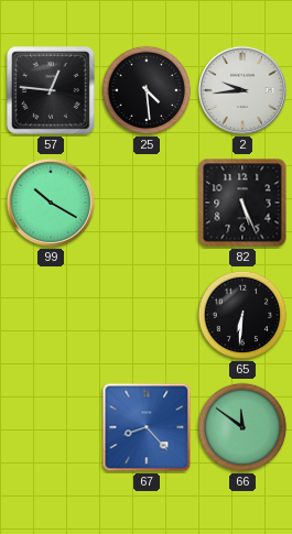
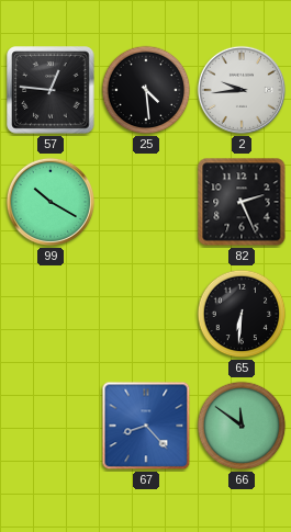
82: 5:26 -> 2:26
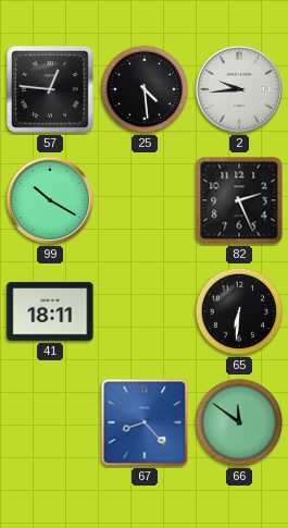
41: none -> 18:11
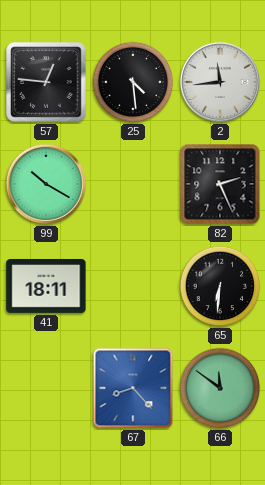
2: 9:44 -> 11:44
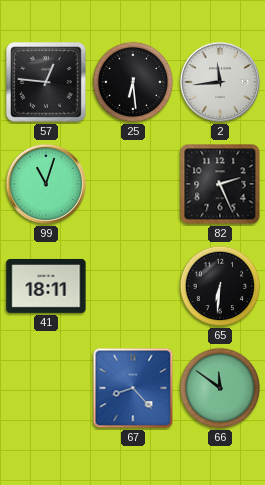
25: 4:29 -> 6:29
99: 10:20 -> 11:03
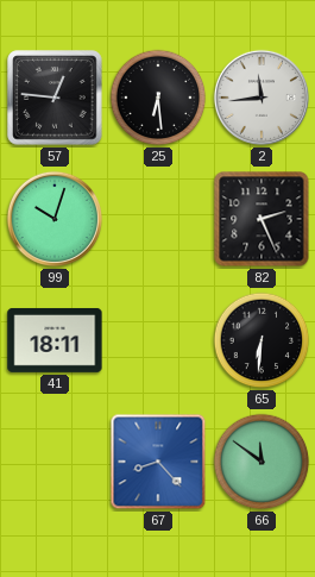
99: 11:03 -> 10:03
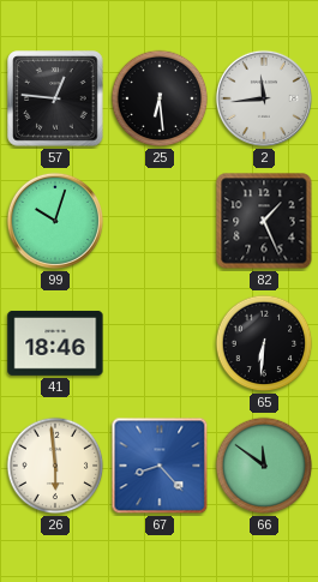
82: 2:26 -> 1:26
41: 18:11 -> 18:46
26: none -> 5:59
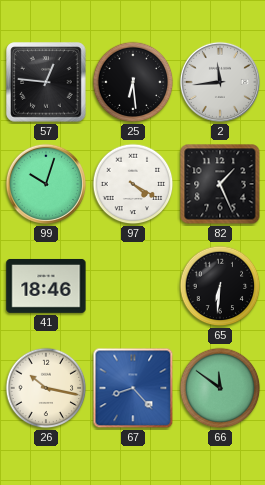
97: none -> 4:20
26: 5:59 -> 10:17
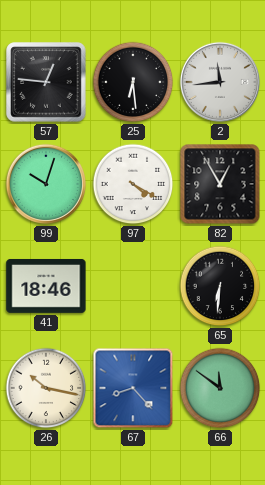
82: 1:26 -> 12:55
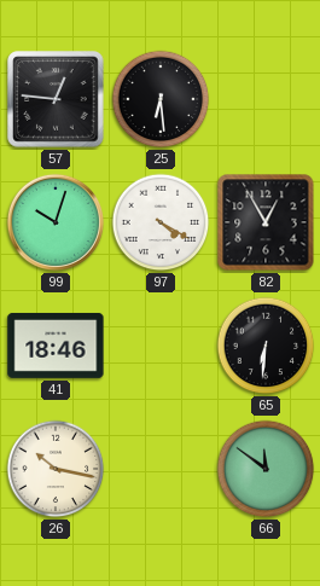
2: 11:44 -> none
67: 8:23 -> none
